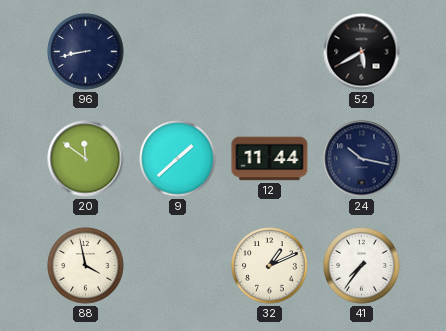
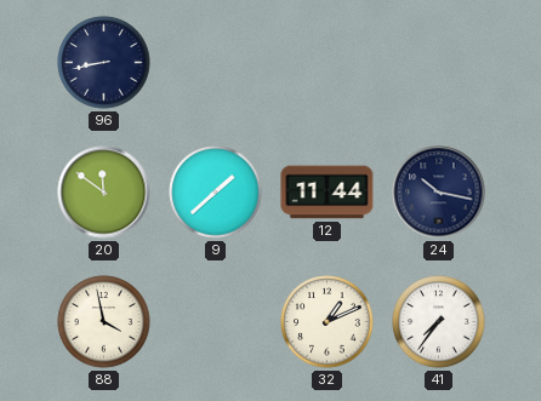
52: 5:40 -> none
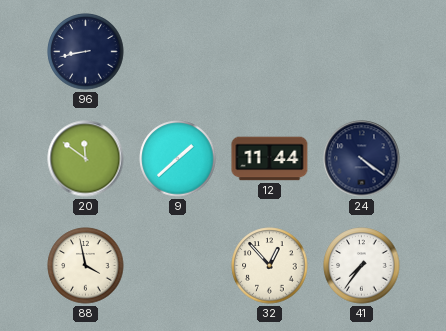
24: 10:17 -> 4:21
32: 1:11 -> 12:53
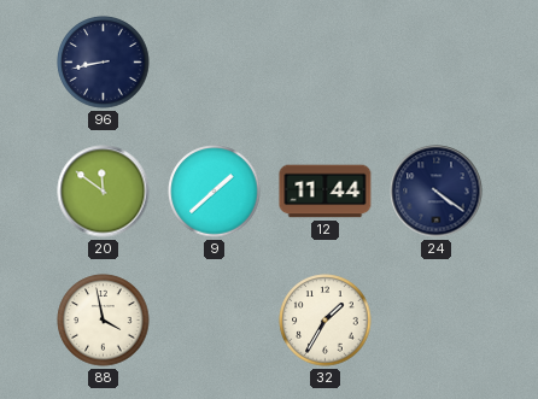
32: 12:53 -> 1:35
41: 7:36 -> none
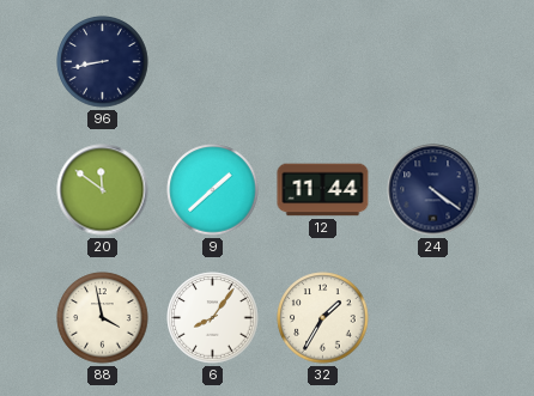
6: none -> 8:06
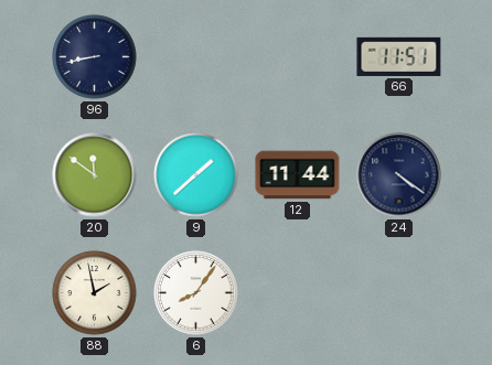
66: none -> 11:51
88: 3:58 -> 1:58
32: 1:35 -> none
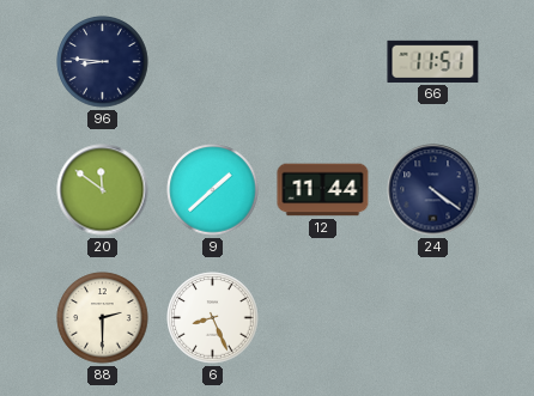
96: 8:43 -> 8:46
88: 1:58 -> 2:30
6: 8:06 -> 8:26
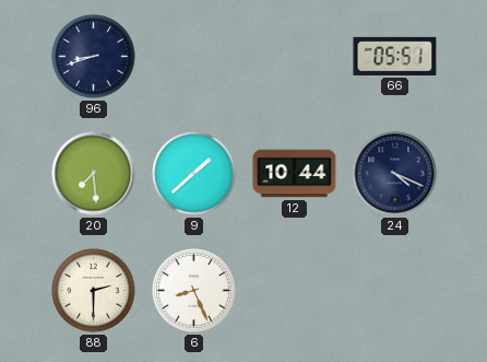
96: 8:46 -> 8:42
66: 11:51 -> 05:51
20: 11:51 -> 7:29
12: 11:44 -> 10:44
24: 4:21 -> 4:19
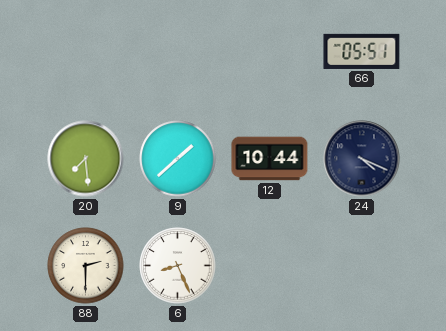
96: 8:42 -> none
